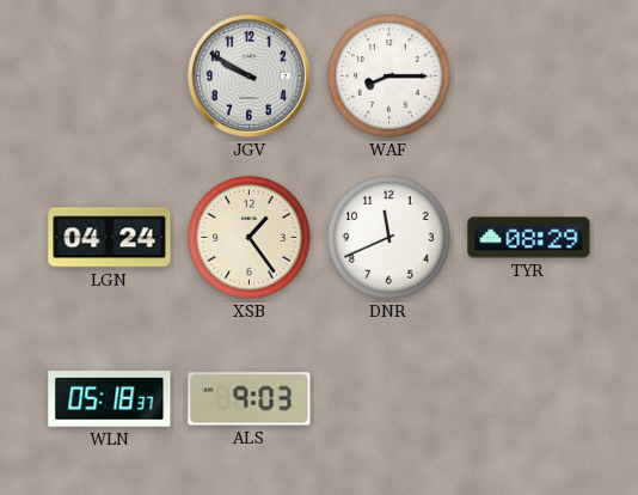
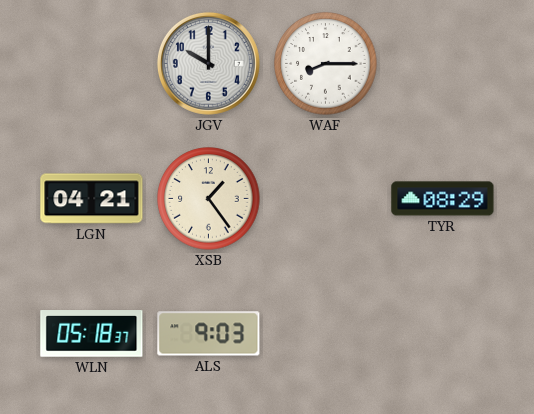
JGV: 9:50 -> 10:00
LGN: 04:24 -> 04:21
DNR: 11:41 -> none
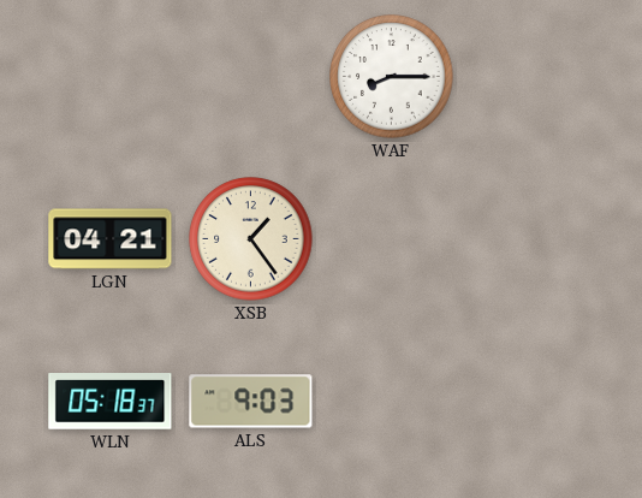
JGV: 10:00 -> none
TYR: 08:29 -> none
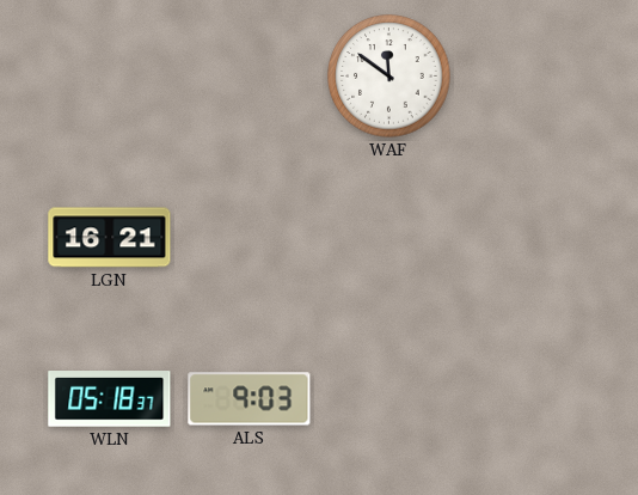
WAF: 8:15 -> 11:51
LGN: 04:21 -> 16:21
XSB: 1:24 -> none
